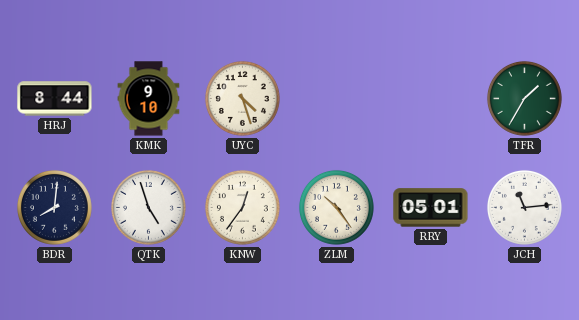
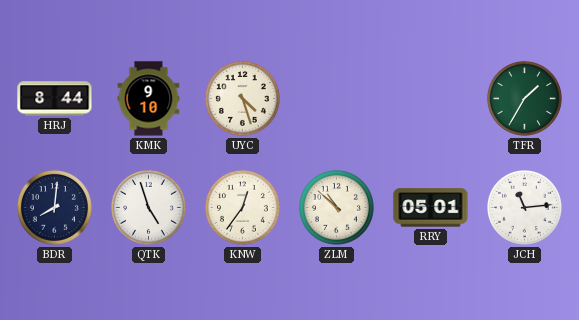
ZLM: 10:24 -> 10:52
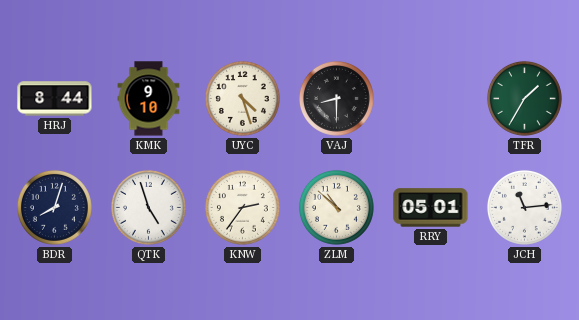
VAJ: none -> 8:30
BDR: 8:01 -> 8:03
KNW: 12:36 -> 2:36
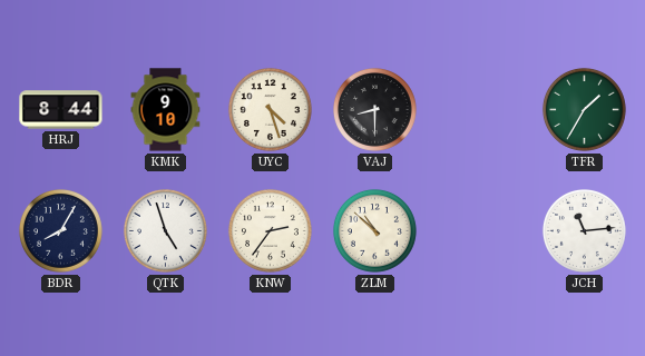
BDR: 8:03 -> 8:05
RRY: 05:01 -> none
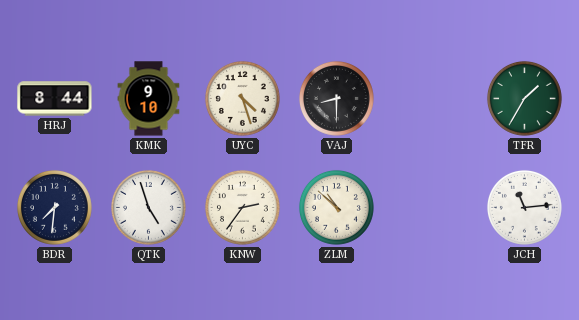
BDR: 8:05 -> 7:31
